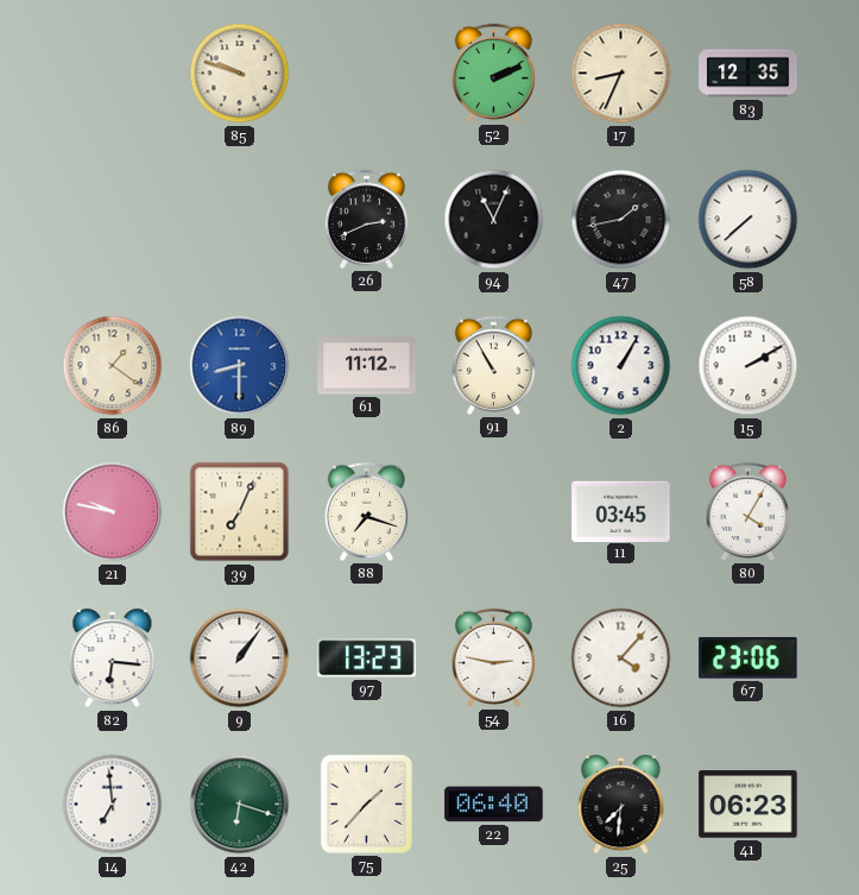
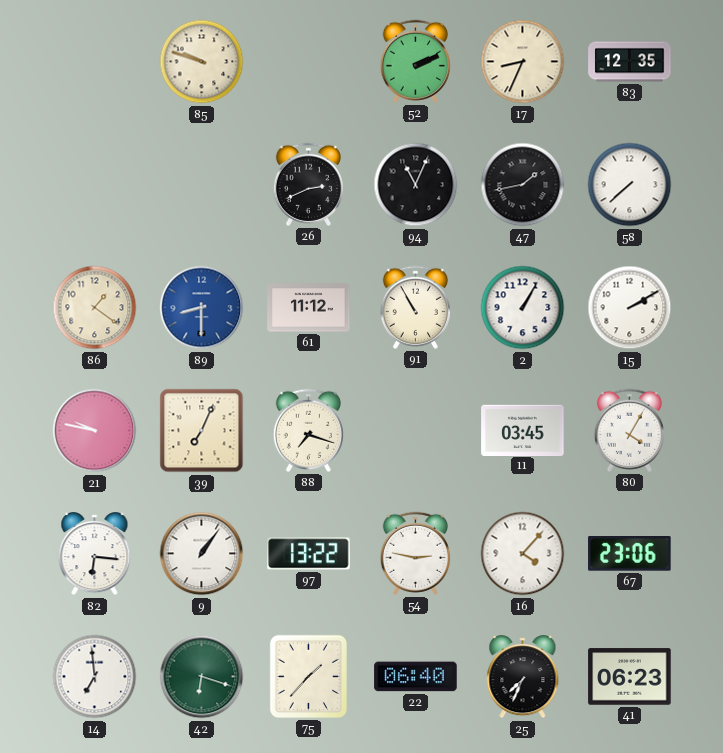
97: 13:23 -> 13:22
25: 7:31 -> 7:34
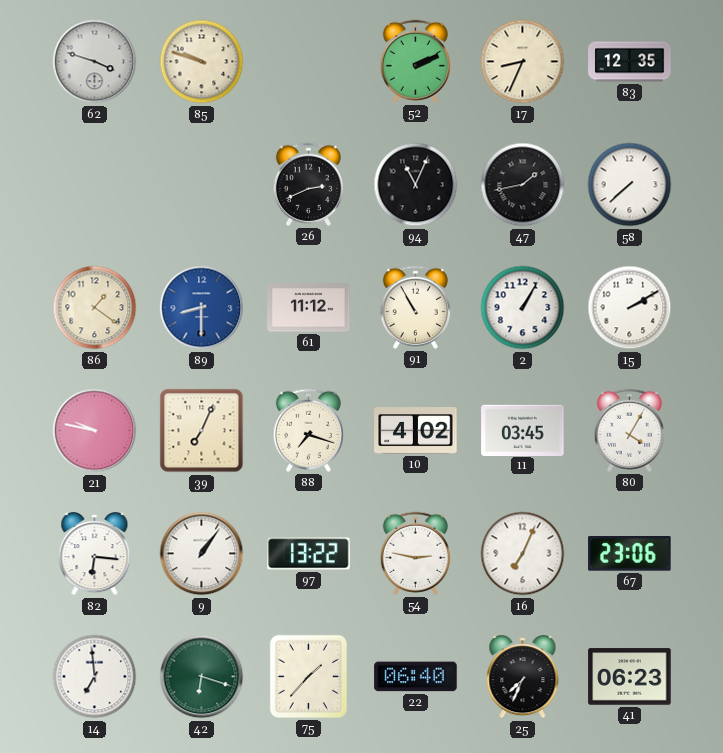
62: none -> 3:48
10: none -> 4:02
16: 4:07 -> 7:04
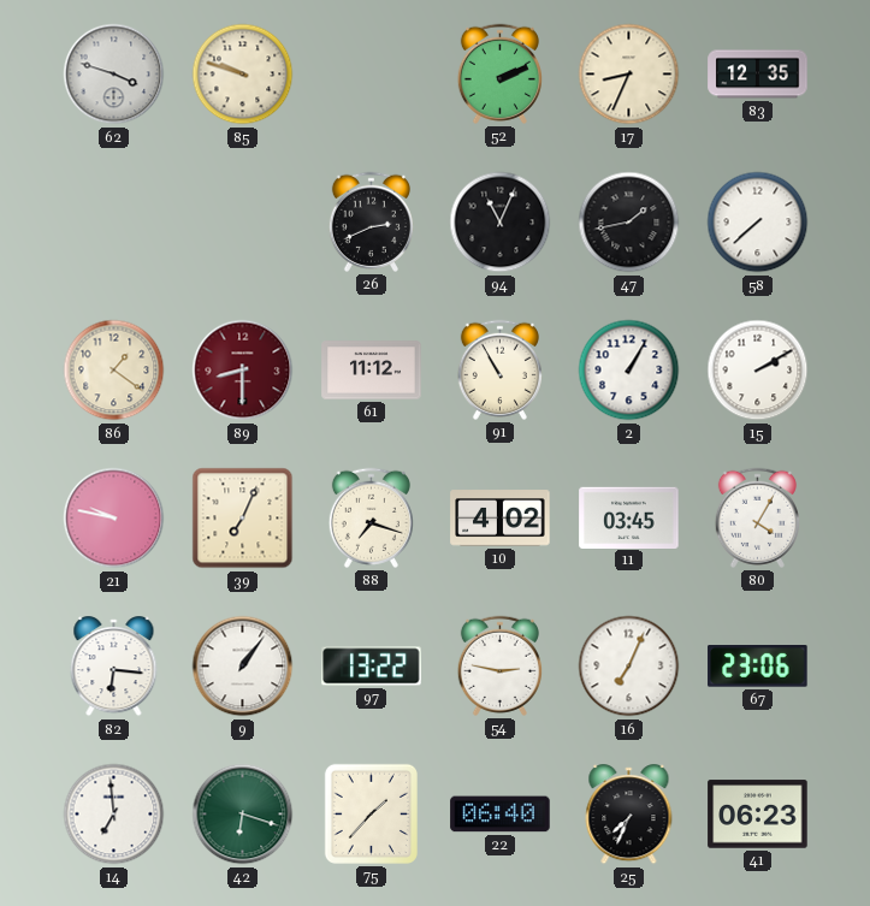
89 dial: blue -> burgundy
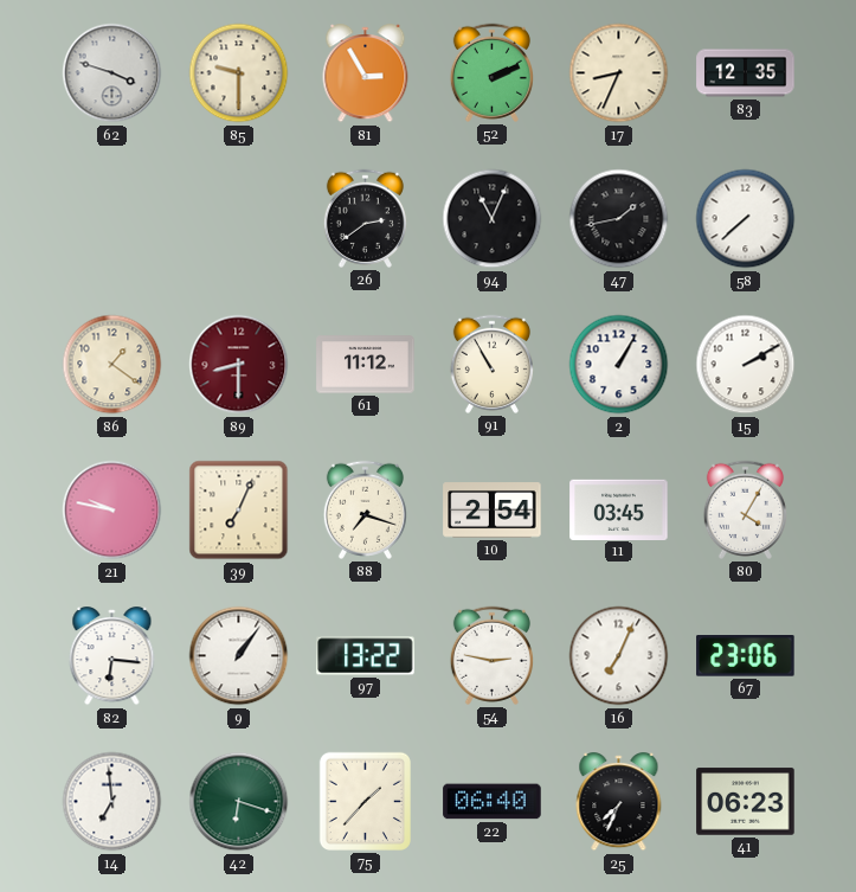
85: 9:48 -> 9:30
81: none -> 2:55
26: 2:41 -> 2:39
10: 4:02 -> 2:54
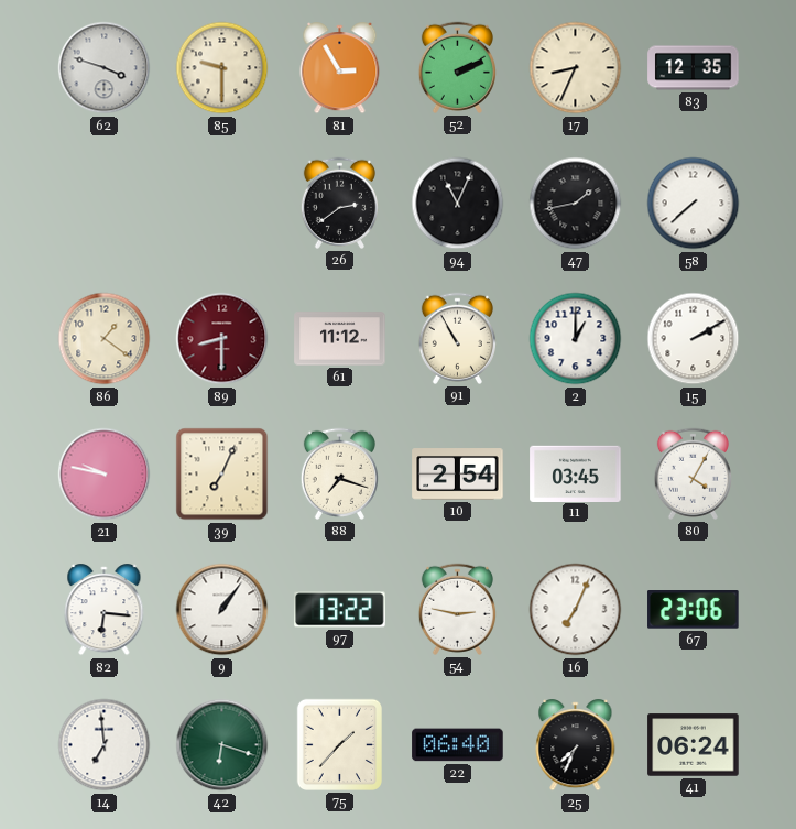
2: 1:05 -> 1:00
41: 06:23 -> 06:24
